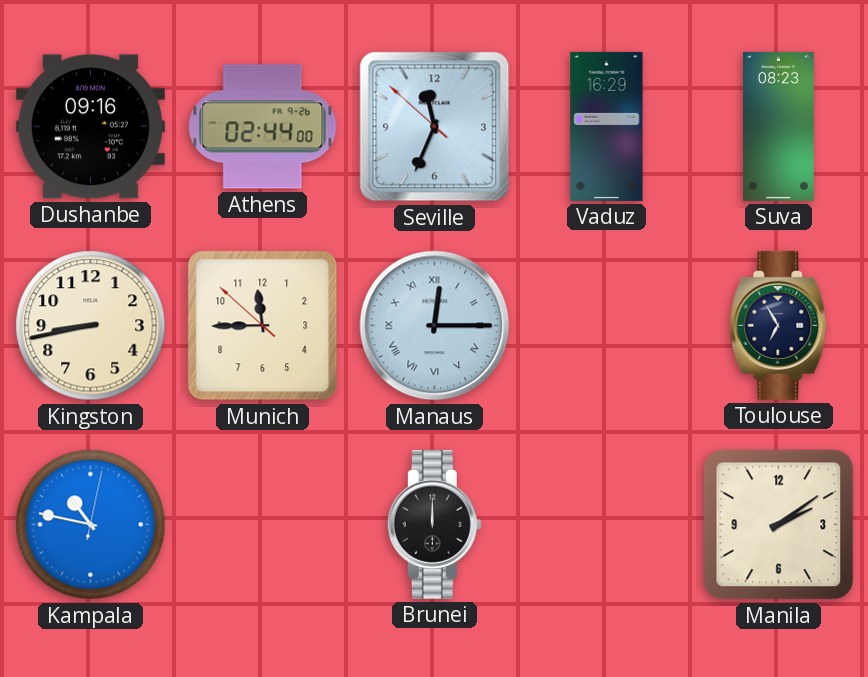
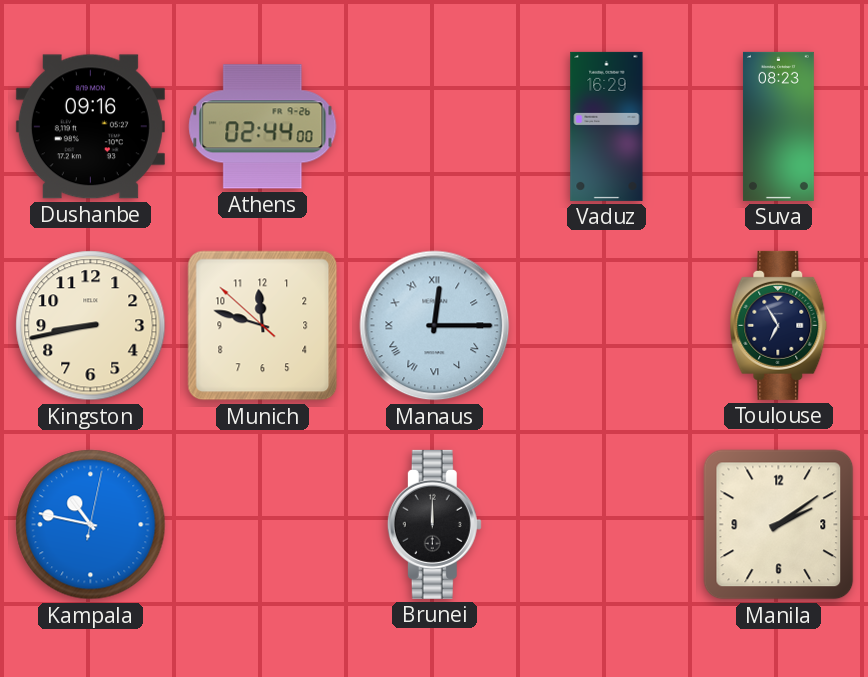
Seville: 11:33 -> none
Munich: 11:44 -> 11:47
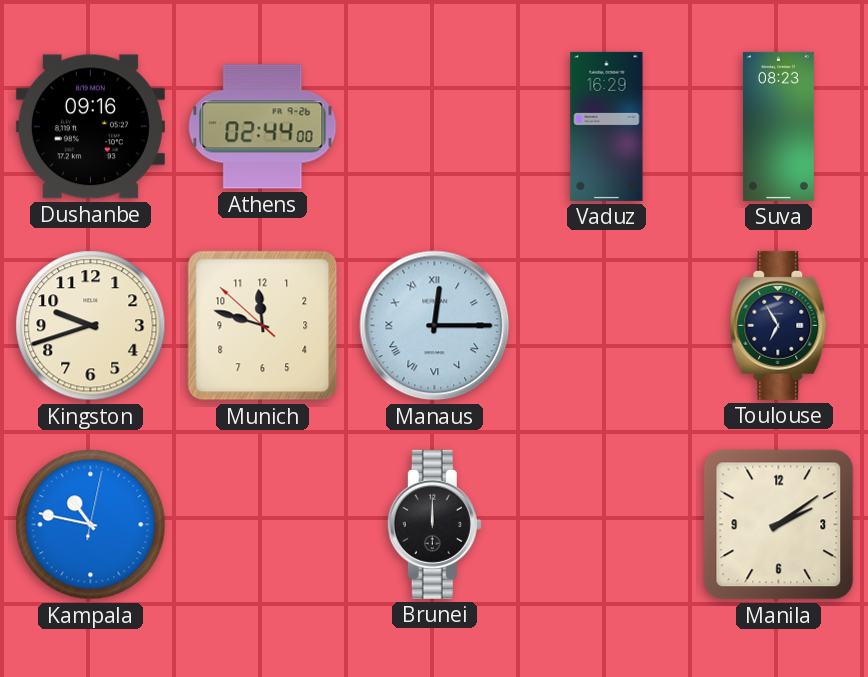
Kingston: 8:43 -> 9:42
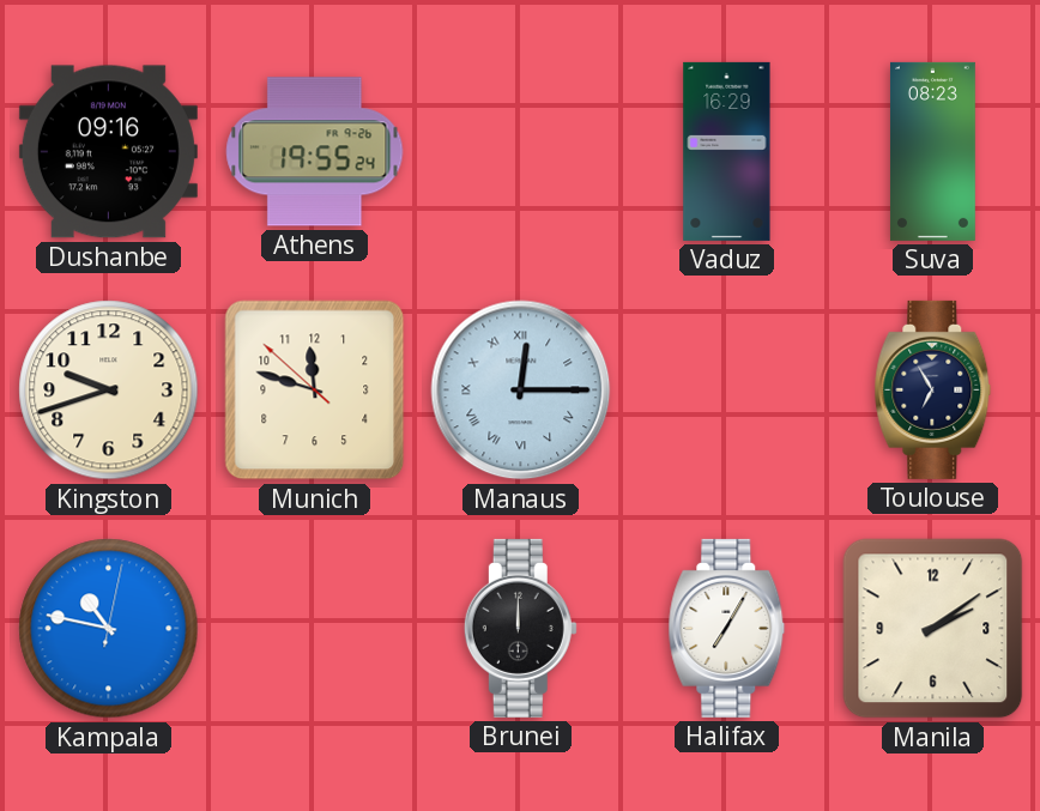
Athens: 02:44 -> 19:55
Halifax: none -> 7:05
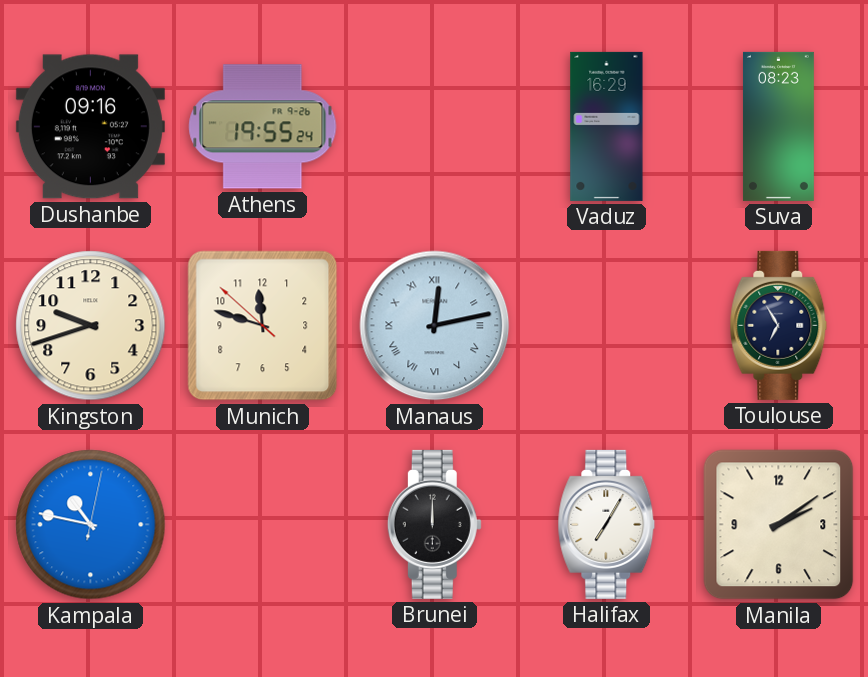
Manaus: 12:15 -> 12:13
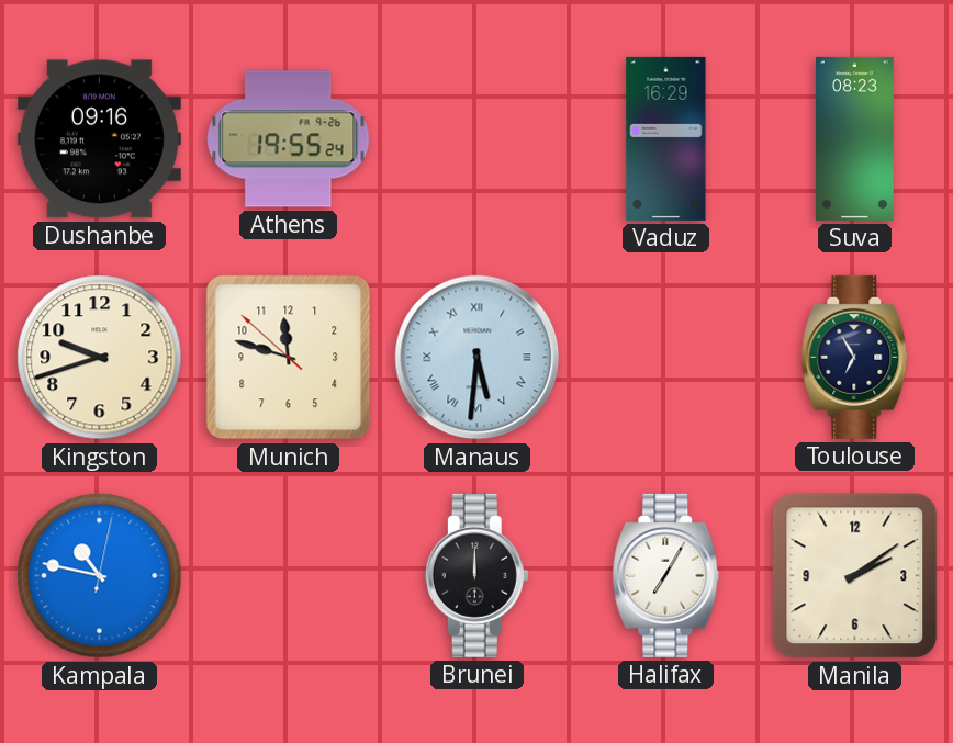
Manaus: 12:13 -> 5:31
